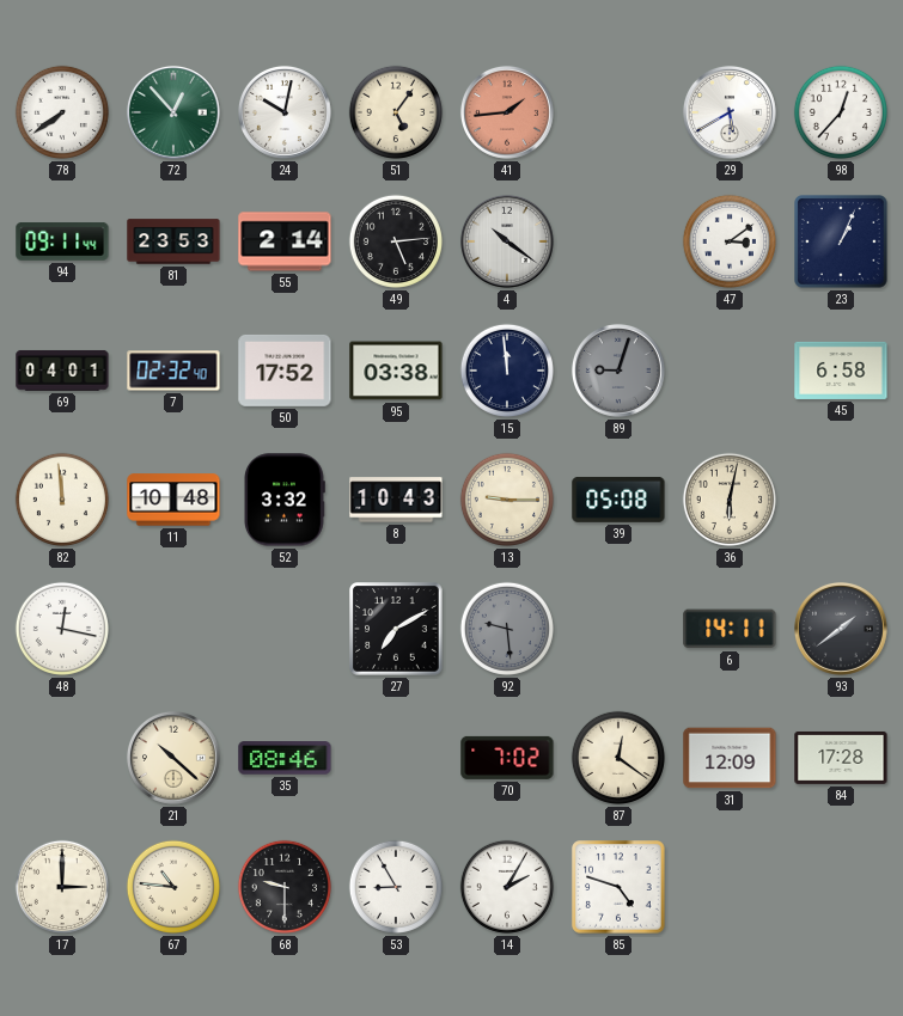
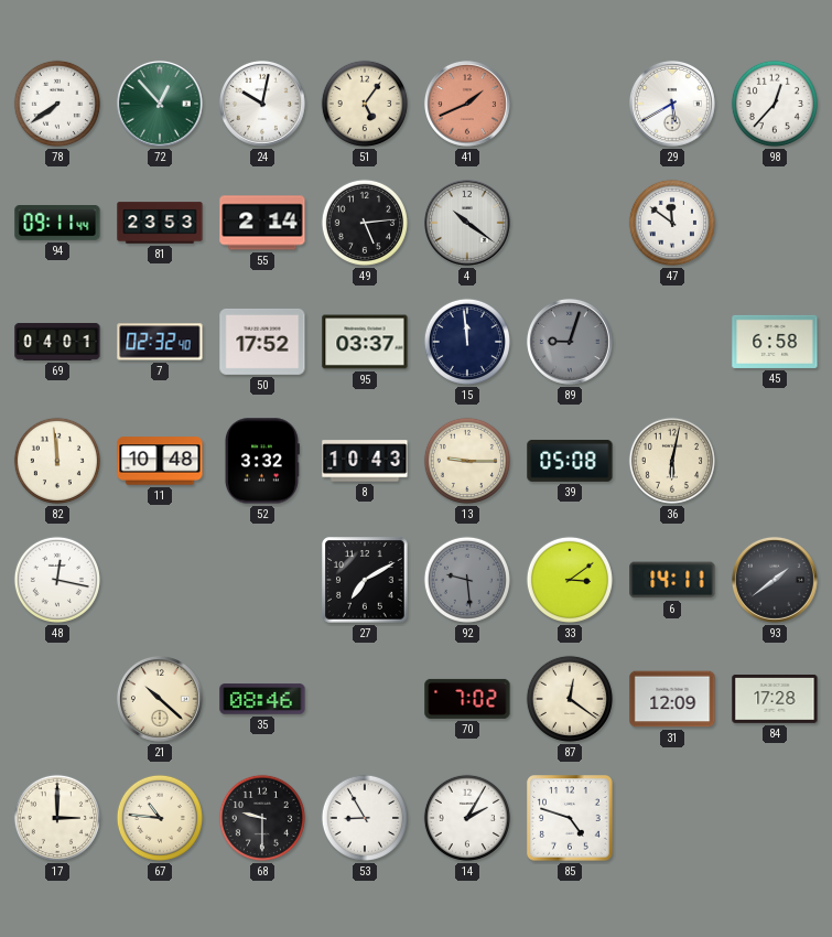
41: 1:44 -> 1:41
47: 3:09 -> 11:51
23: 1:04 -> none
95: 03:38 -> 03:37
33: none -> 3:09
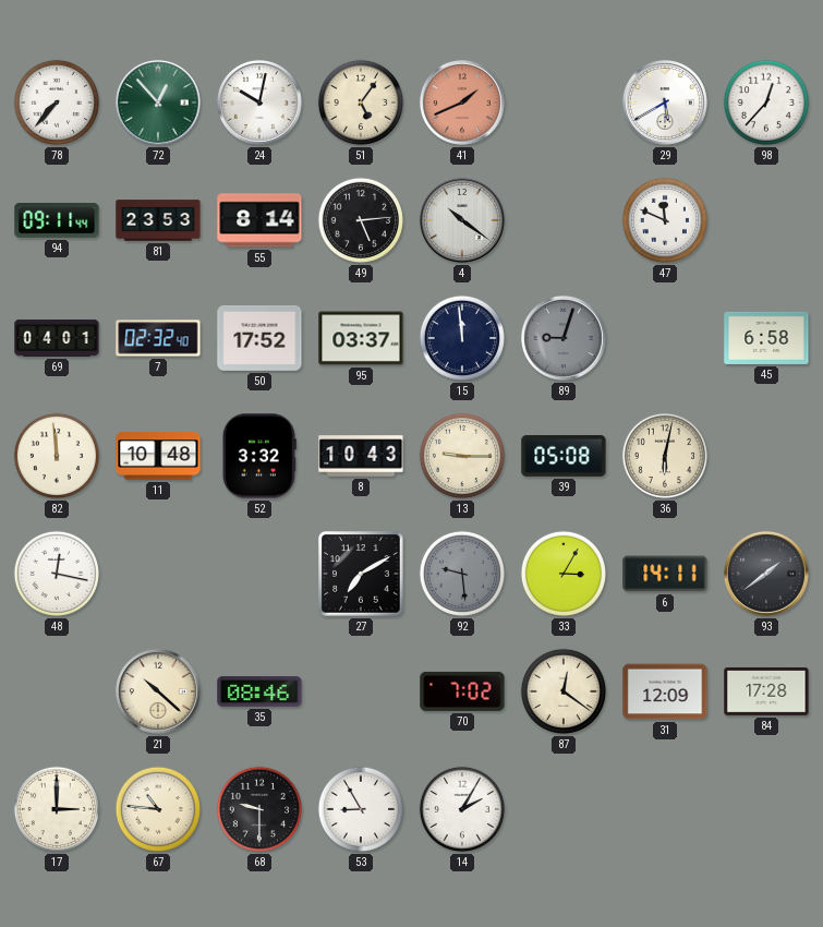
78: 7:39 -> 7:37
55: 2:14 -> 8:14
47: 11:51 -> 11:49
33: 3:09 -> 3:05
85: 4:48 -> none
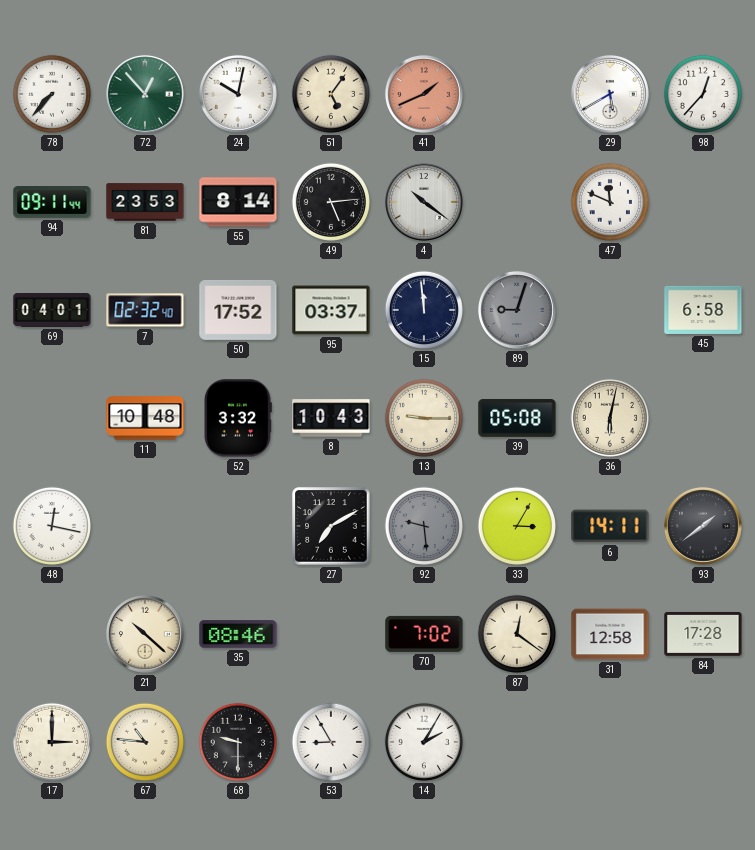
82: 11:59 -> none
31: 12:09 -> 12:58
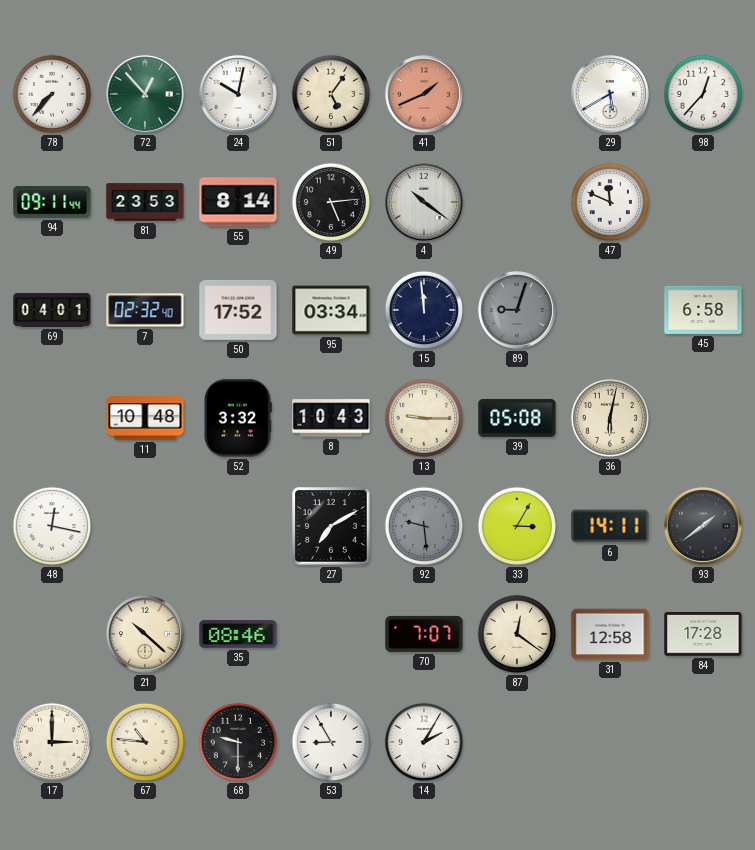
95: 03:37 -> 03:34
70: 7:02 -> 7:07
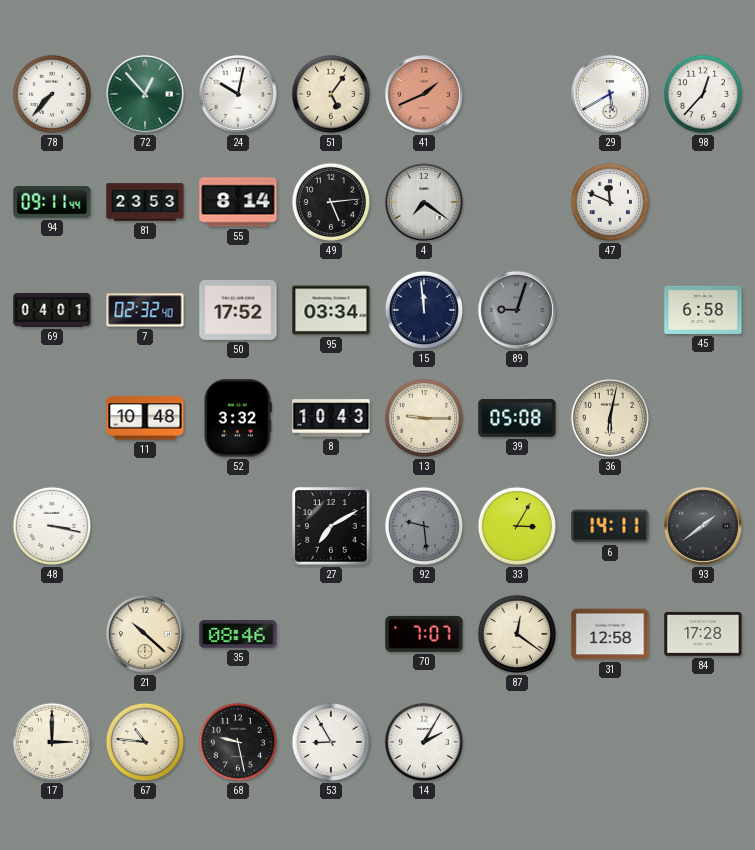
4: 10:21 -> 7:21
48: 12:17 -> 3:17
68: 9:30 -> 9:28
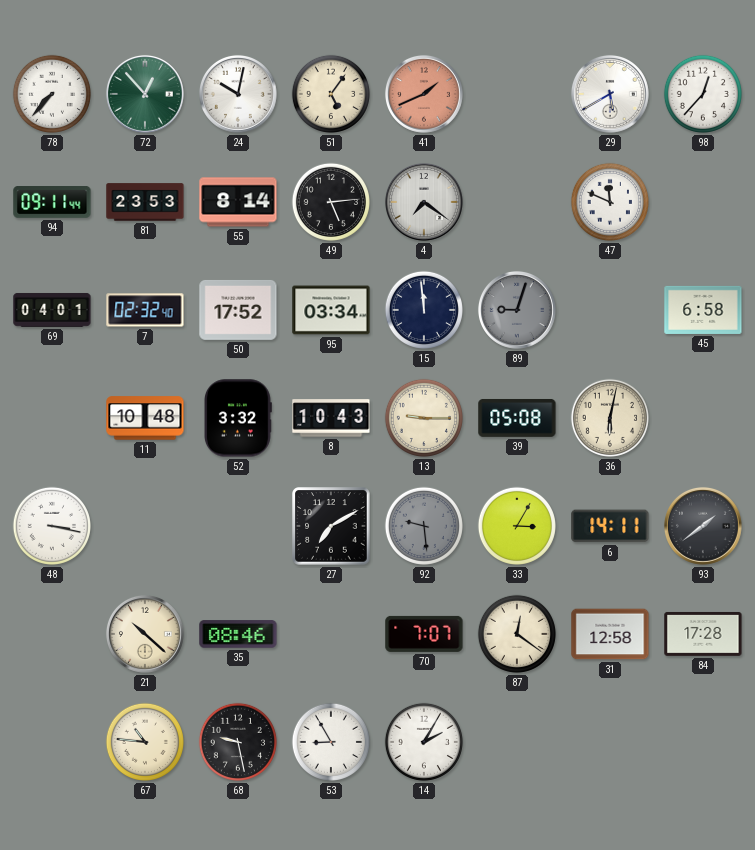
17: 3:00 -> none
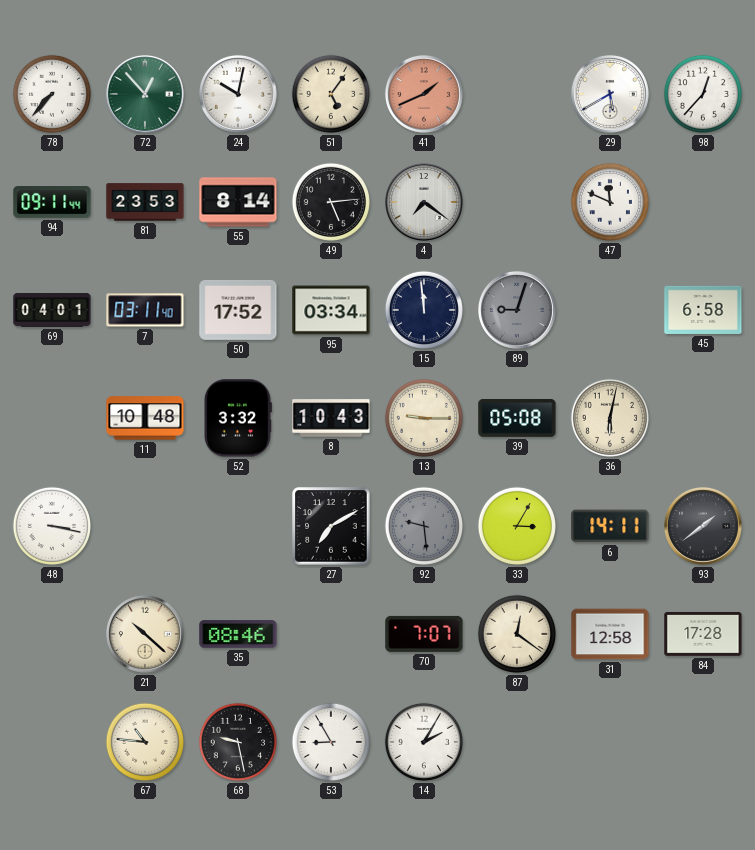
7: 02:32 -> 03:11
